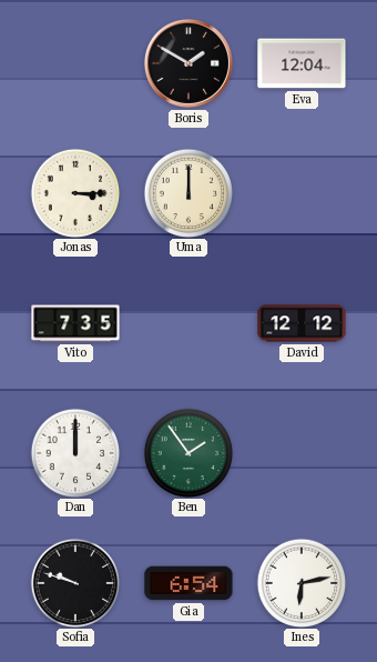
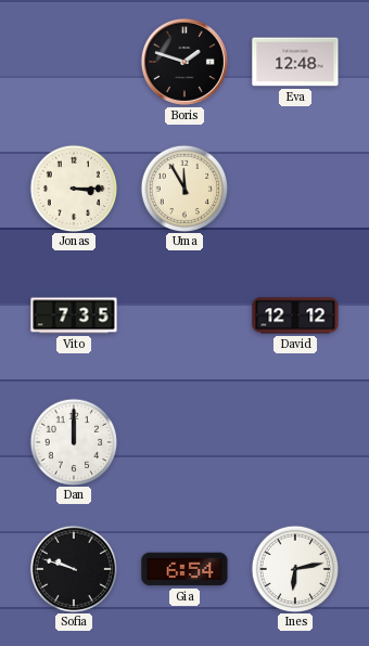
Boris: 1:50 -> 1:48
Eva: 12:04 -> 12:48
Uma: 12:00 -> 11:55
Ben: 1:54 -> none
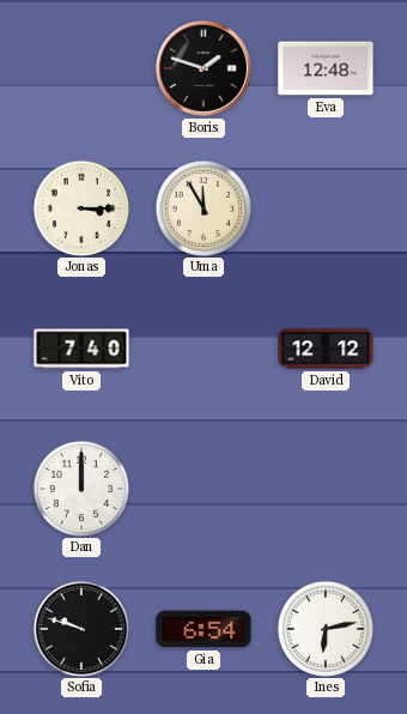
Vito: 7:35 -> 7:40
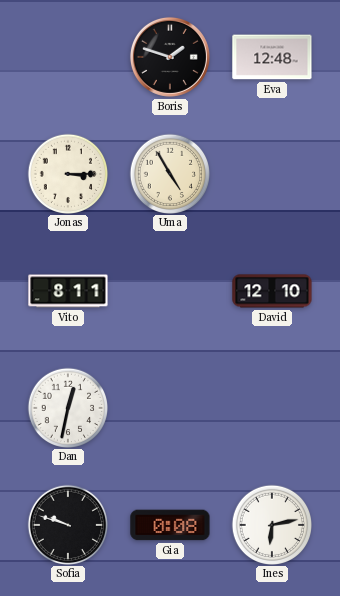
Uma: 11:55 -> 4:55
Vito: 7:40 -> 8:11
David: 12:12 -> 12:10
Dan: 12:00 -> 12:32
Gia: 6:54 -> 0:08
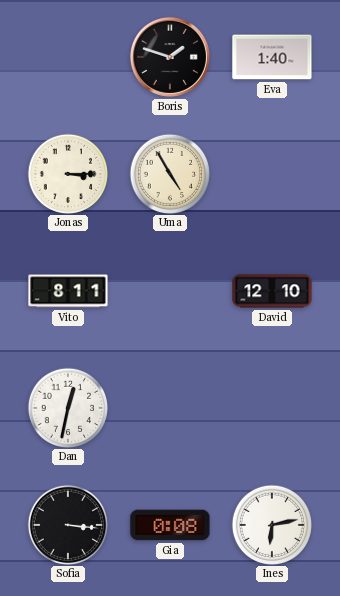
Eva: 12:48 -> 1:40
Sofia: 9:48 -> 3:16
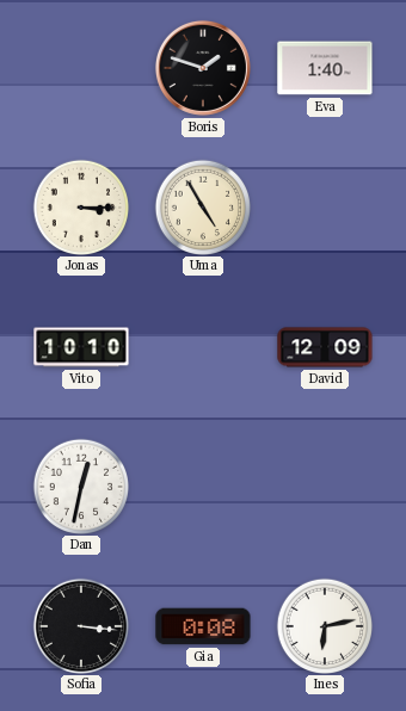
Vito: 8:11 -> 10:10
David: 12:10 -> 12:09
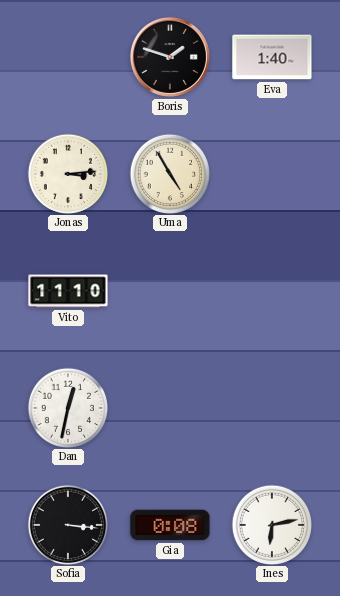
Jonas: 3:15 -> 3:14
Vito: 10:10 -> 11:10
David: 12:09 -> none
